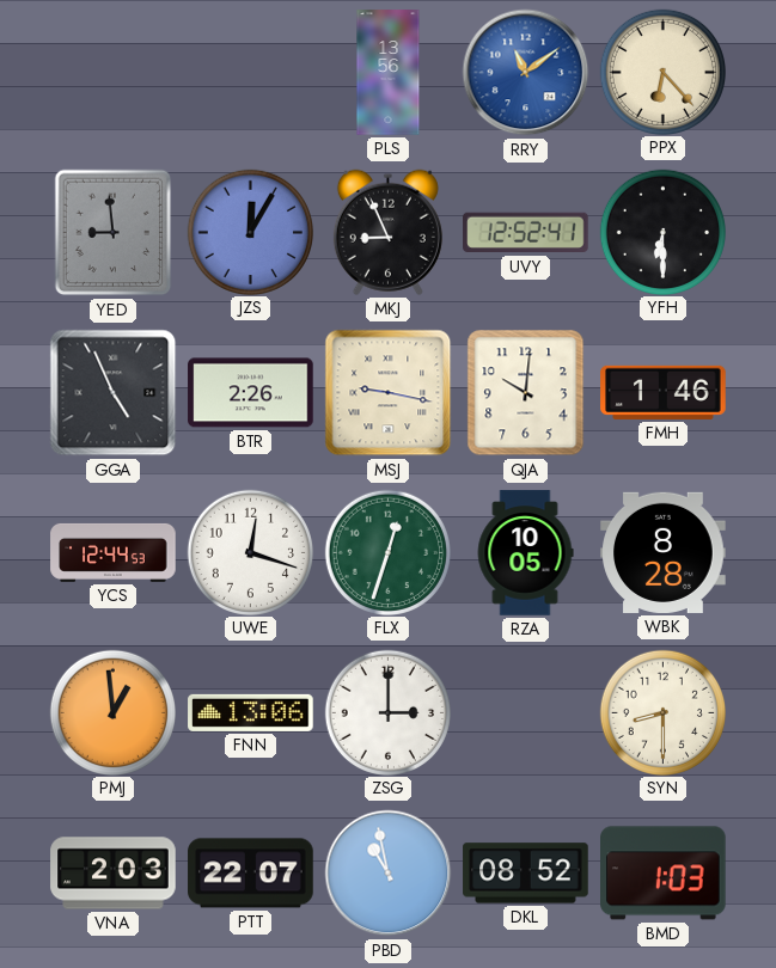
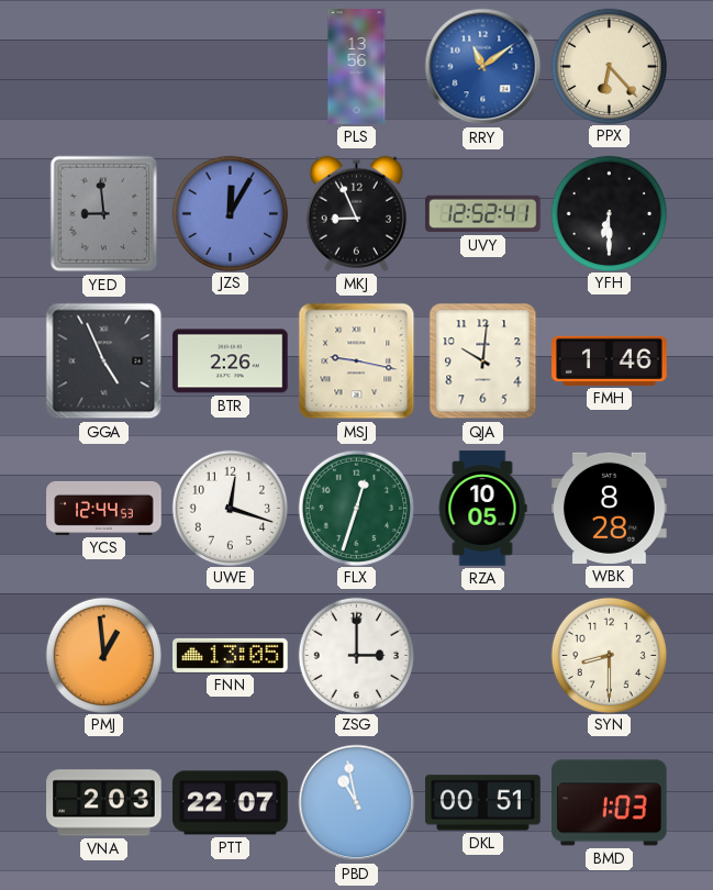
FNN: 13:06 -> 13:05
DKL: 08:52 -> 00:51
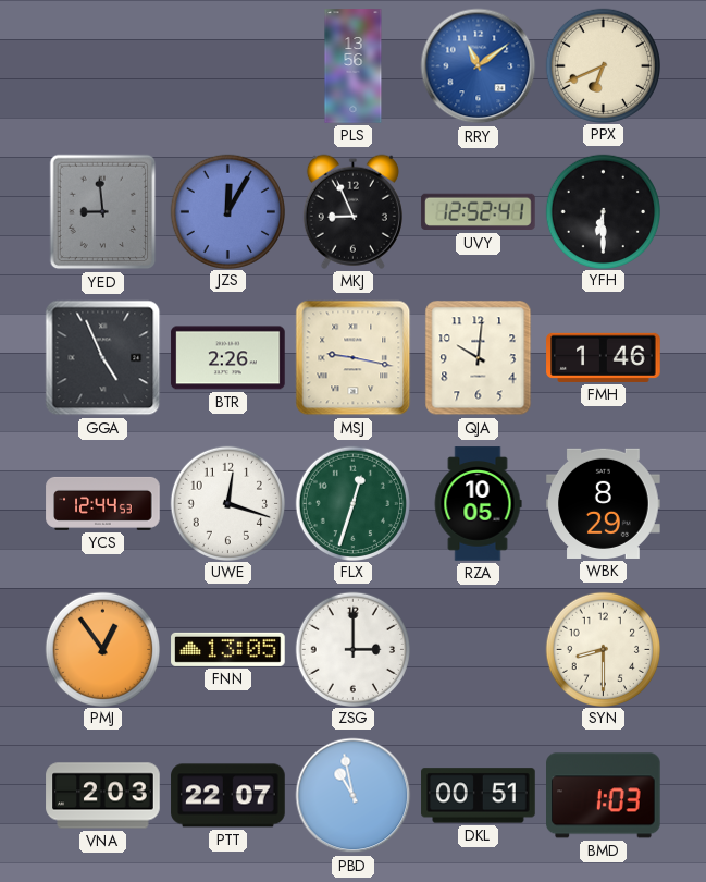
PPX: 6:23 -> 6:41
WBK: 8:28 -> 8:29
PMJ: 12:59 -> 12:54
